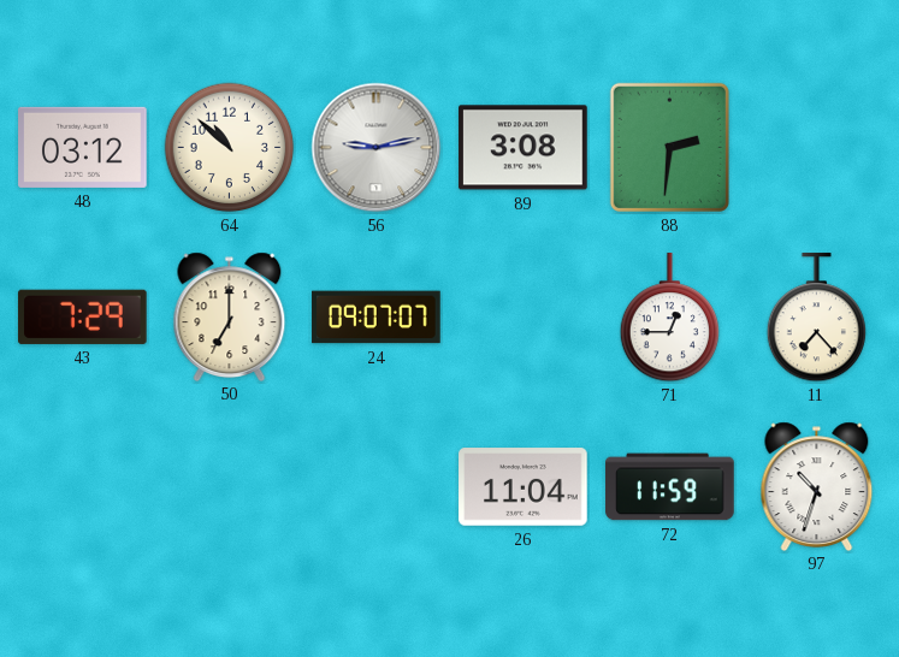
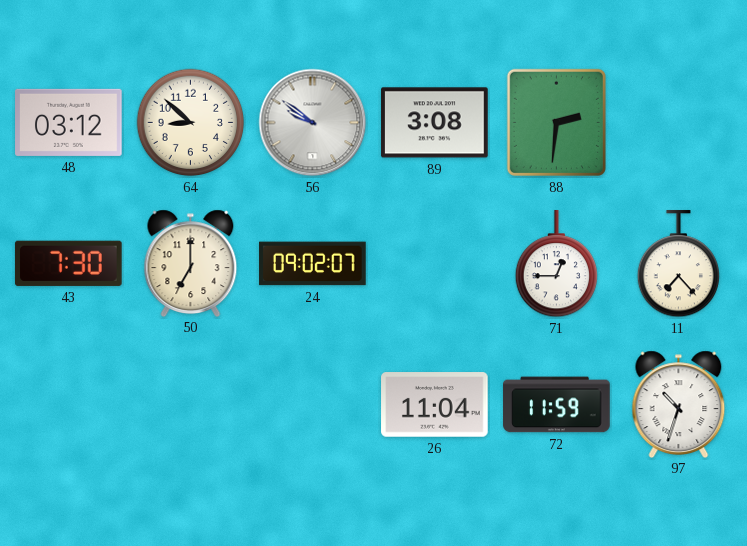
64: 10:52 -> 8:52
56: 9:13 -> 9:51
43: 7:29 -> 7:30
24: 09:07 -> 09:02
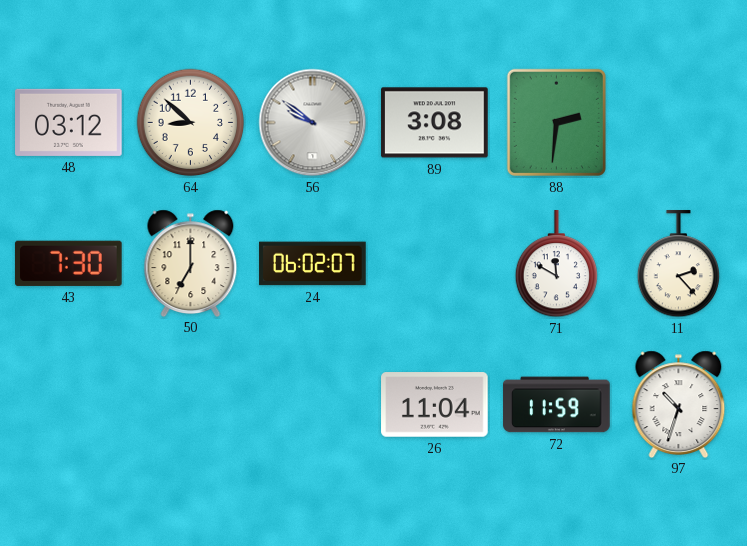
24: 09:02 -> 06:02
71: 12:45 -> 11:50
11: 7:23 -> 2:23
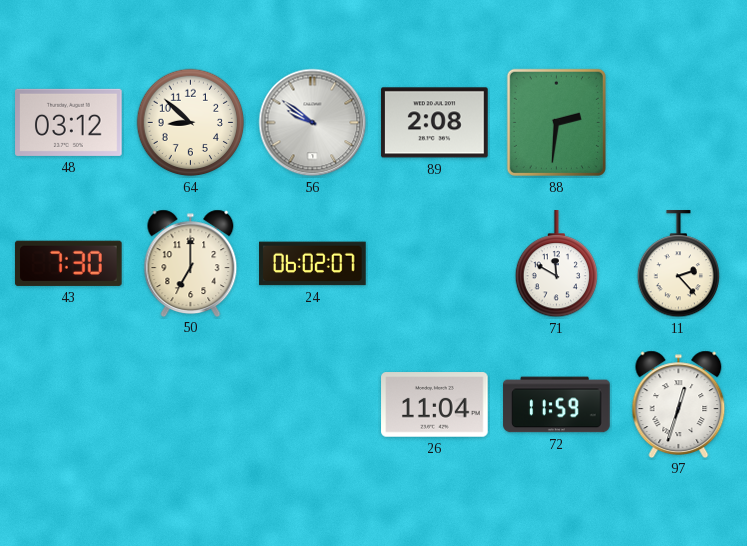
89: 3:08 -> 2:08
97: 10:33 -> 12:33
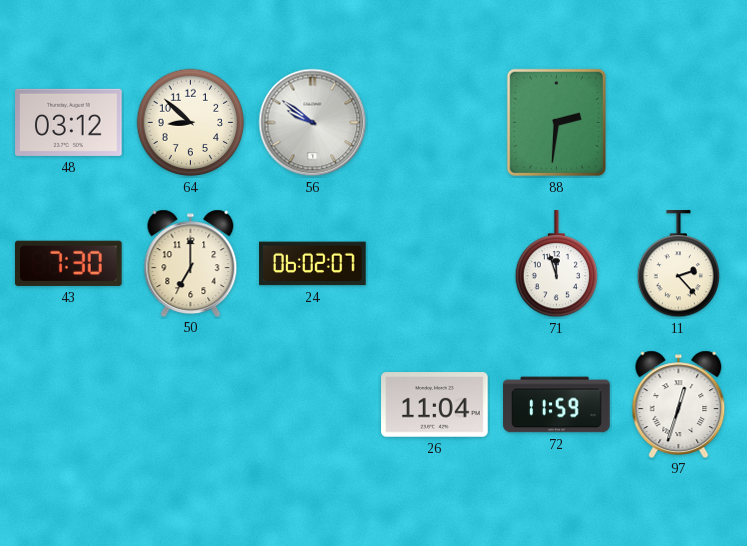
89: 2:08 -> none
71: 11:50 -> 11:57
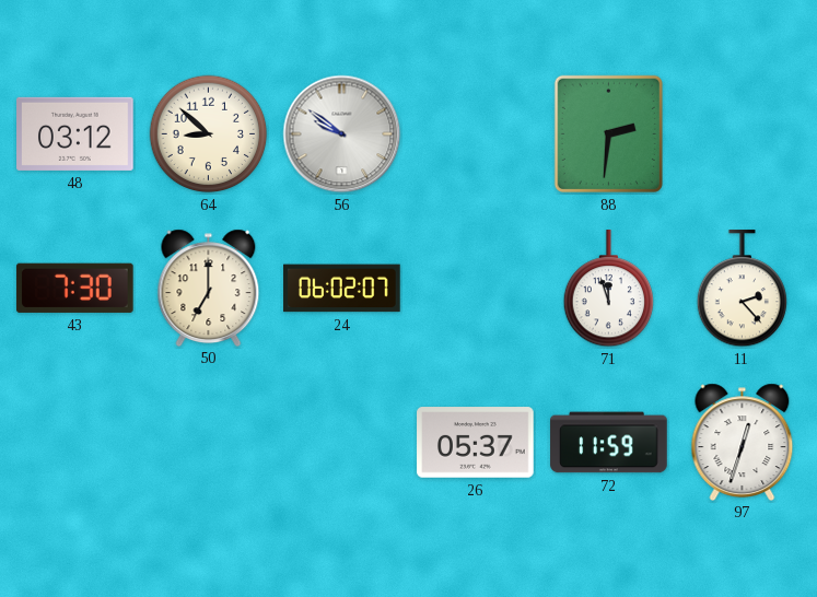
26: 11:04 -> 05:37
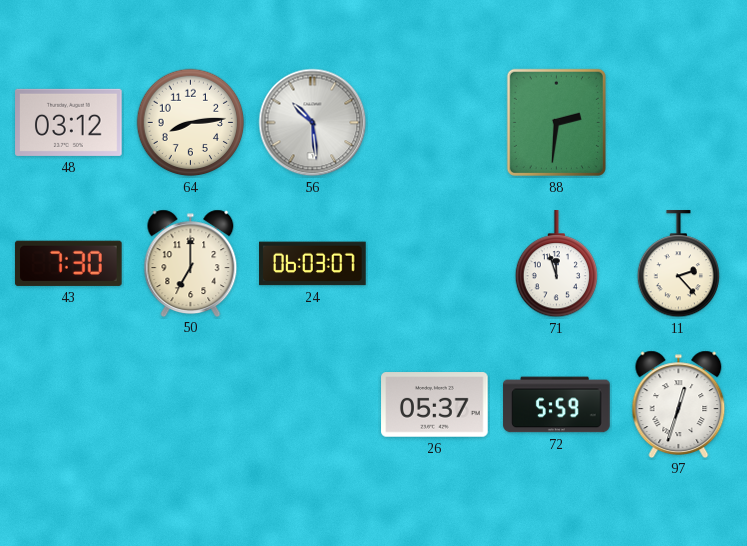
64: 8:52 -> 8:14
56: 9:51 -> 10:29
24: 06:02 -> 06:03
72: 11:59 -> 5:59
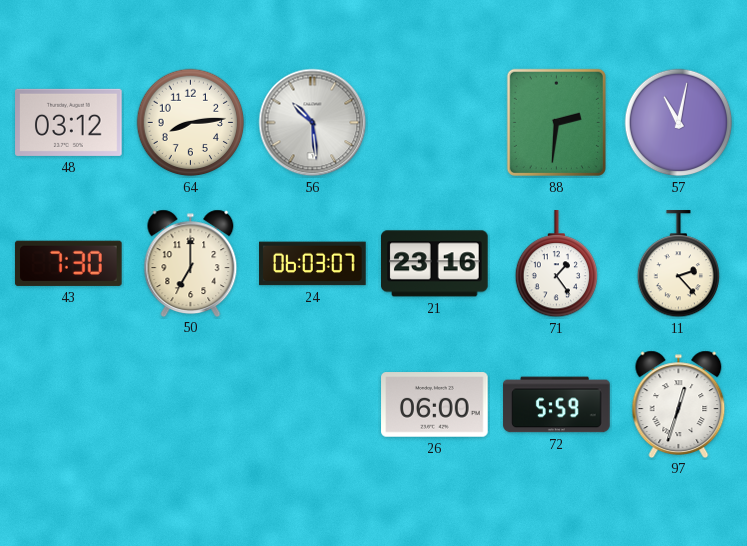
57: none -> 11:02
21: none -> 23:16
71: 11:57 -> 1:24
26: 05:37 -> 06:00
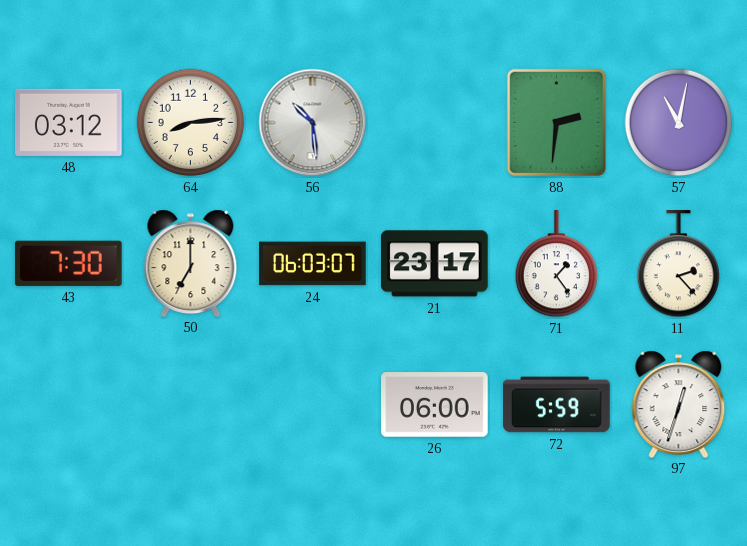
21: 23:16 -> 23:17
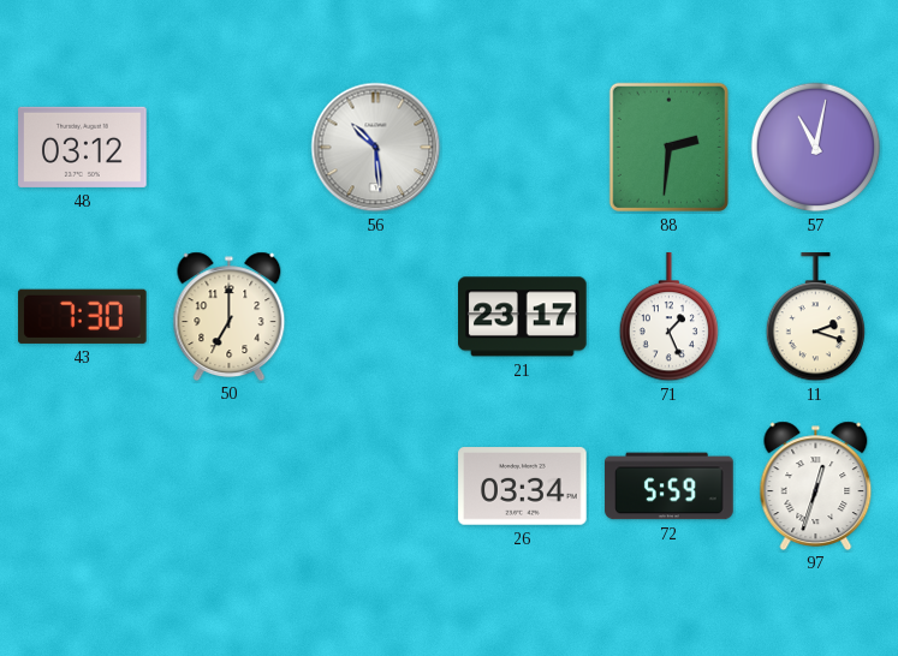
64: 8:14 -> none
24: 06:03 -> none
71: 1:24 -> 1:26
11: 2:23 -> 2:18
26: 06:00 -> 03:34
